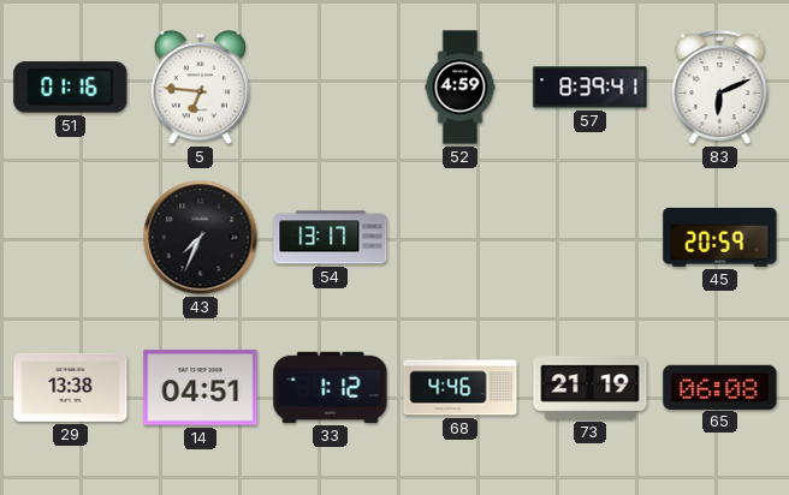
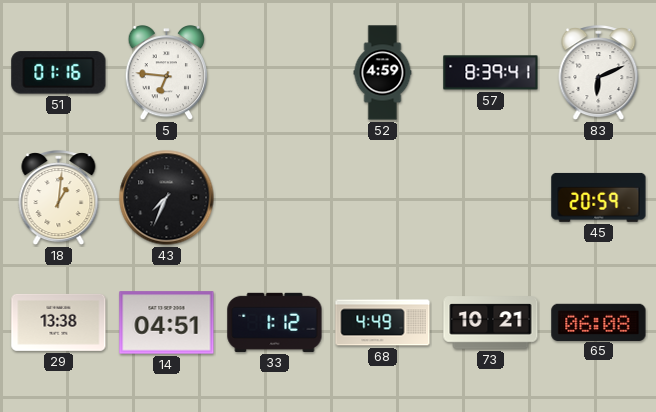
18: none -> 1:01
54: 13:17 -> none
68: 4:46 -> 4:49
73: 21:19 -> 10:21
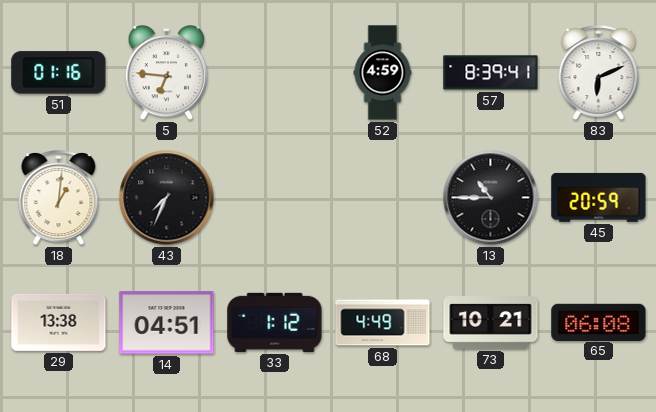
13: none -> 10:45
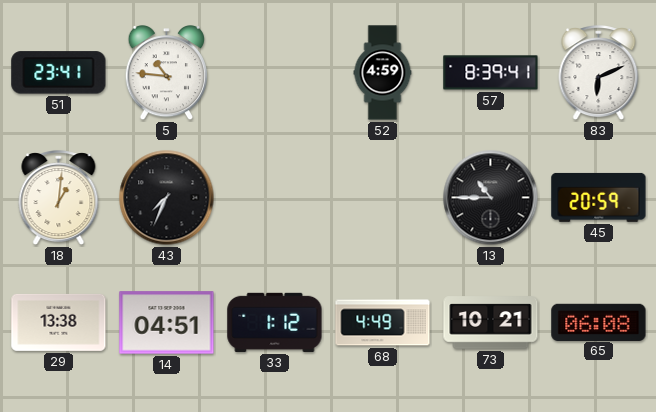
51: 01:16 -> 23:41
5: 6:46 -> 10:46
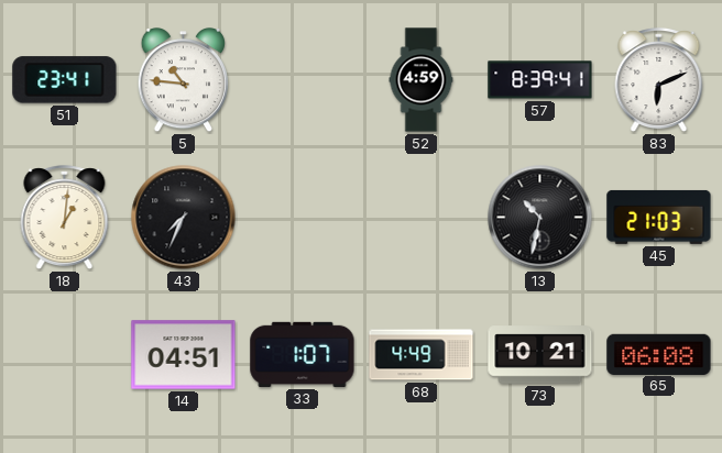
13: 10:45 -> 10:32
45: 20:59 -> 21:03
29: 13:38 -> none
33: 1:12 -> 1:07
